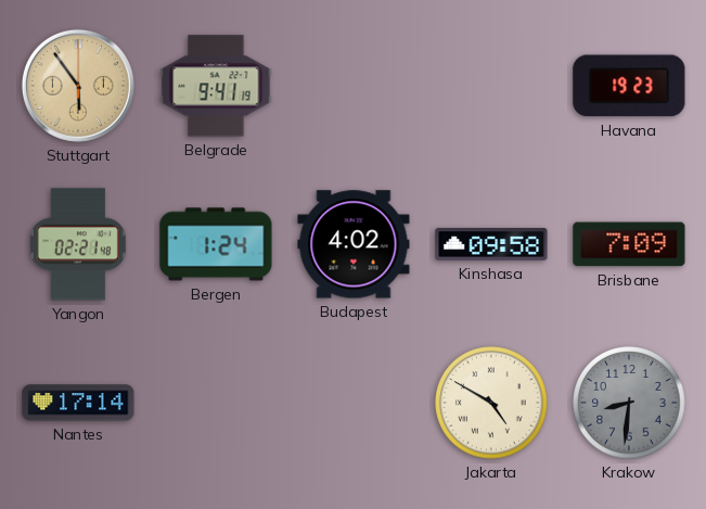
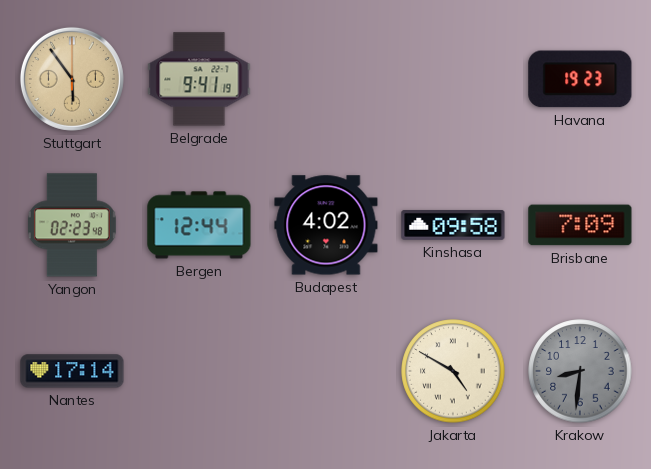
Yangon: 02:21 -> 02:23
Bergen: 1:24 -> 12:44
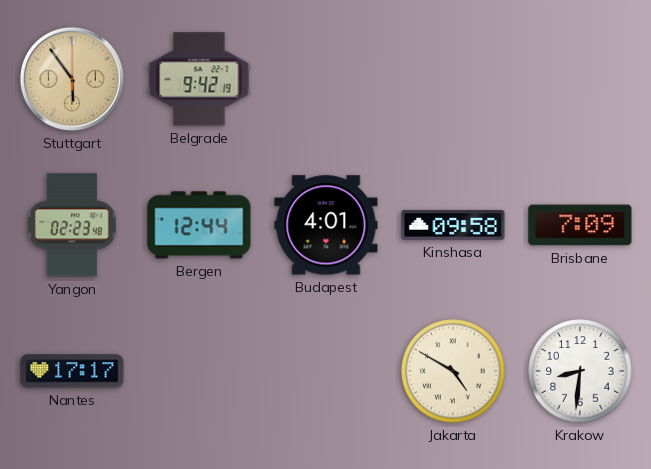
Belgrade: 9:41 -> 9:42
Havana: 19:23 -> none
Budapest: 4:02 -> 4:01
Nantes: 17:14 -> 17:17
Krakow dial: grey -> white
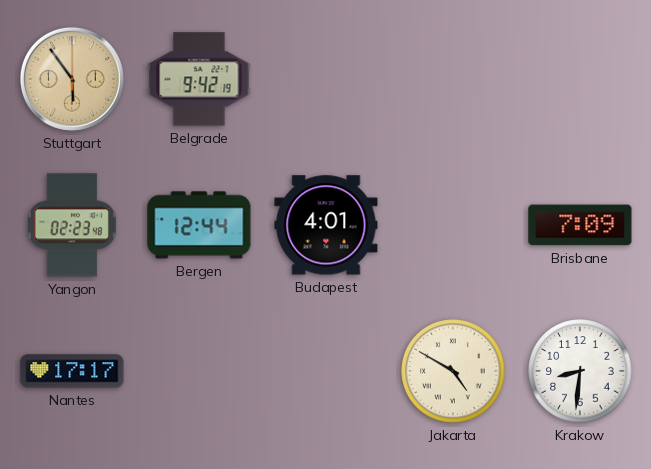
Kinshasa: 09:58 -> none
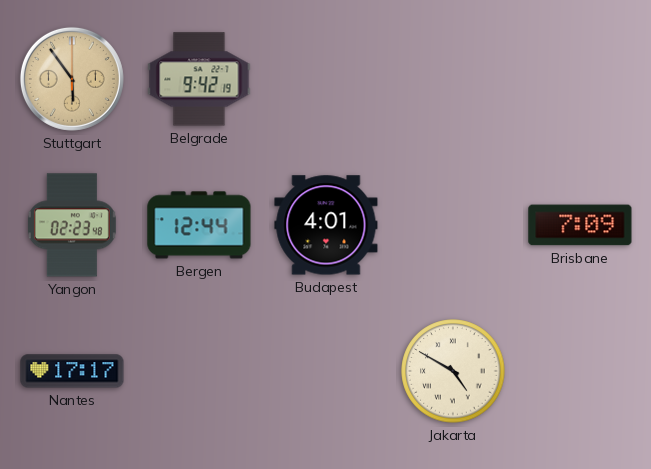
Krakow: 8:31 -> none
